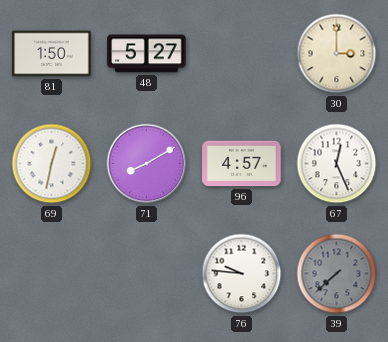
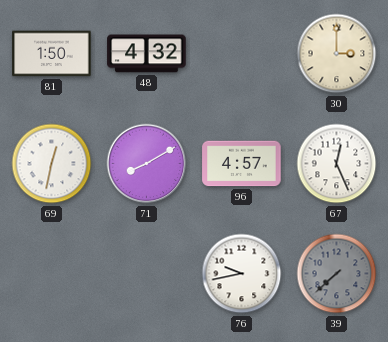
48: 5:27 -> 4:32
76: 9:46 -> 9:43
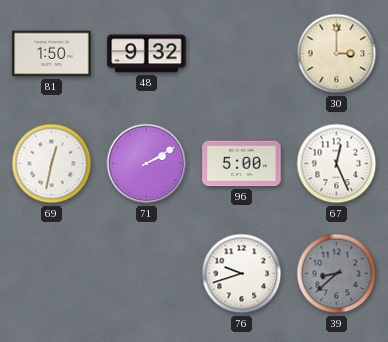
48: 4:32 -> 9:32
71: 8:10 -> 2:10
96: 4:57 -> 5:00
76: 9:43 -> 9:42
39: 7:38 -> 8:38
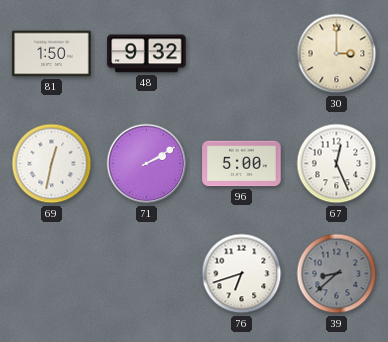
76: 9:42 -> 6:42
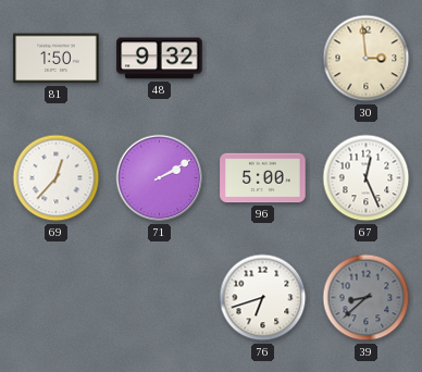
30: 3:00 -> 2:59
69: 12:32 -> 12:37
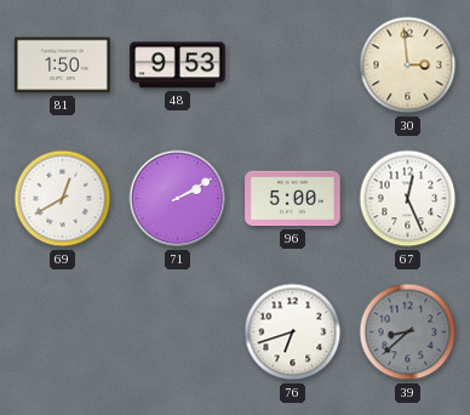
48: 9:32 -> 9:53
69: 12:37 -> 12:40
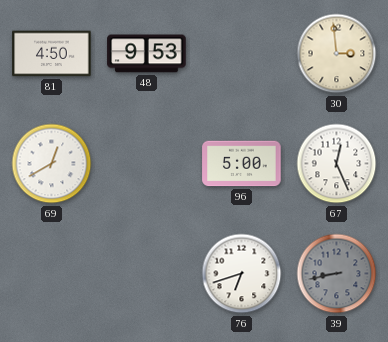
81: 1:50 -> 4:50
71: 2:10 -> none
39: 8:38 -> 8:43
